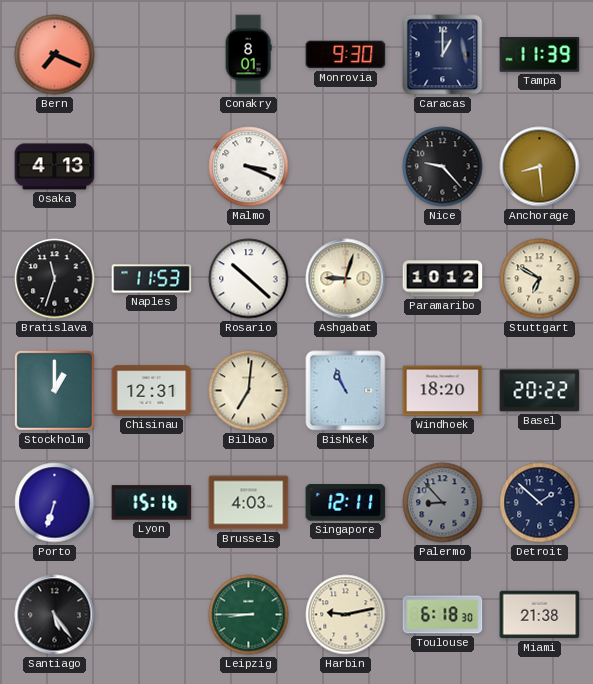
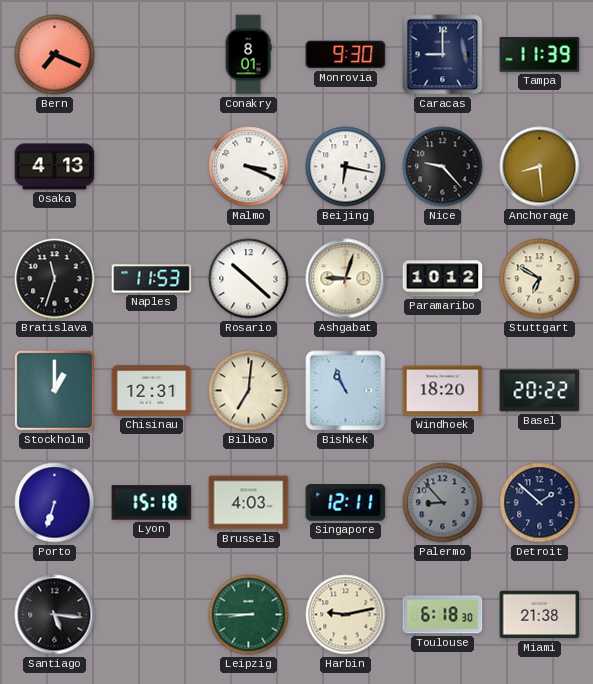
Caracas: 1:00 -> 9:00
Beijing: none -> 6:17
Lyon: 15:16 -> 15:18
Santiago: 5:24 -> 5:16
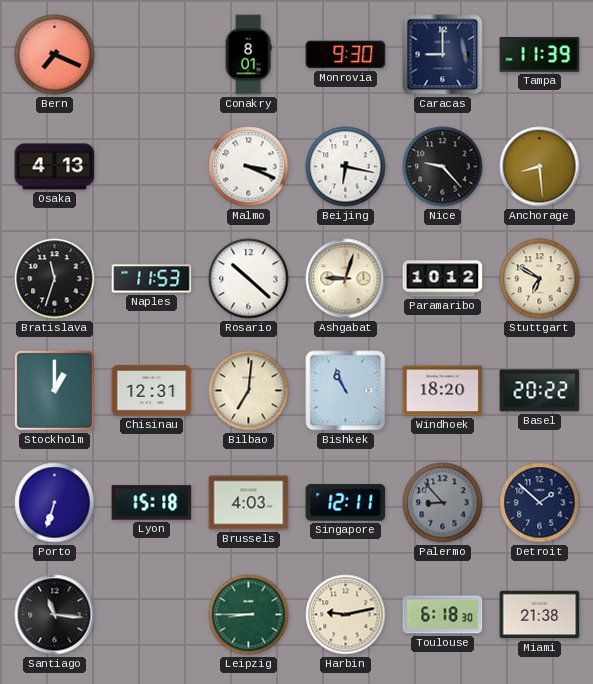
Santiago: 5:16 -> 11:16
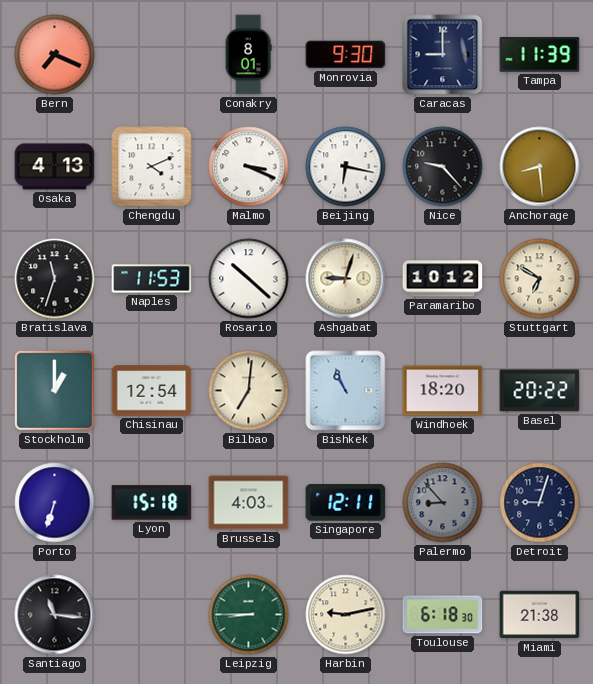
Chengdu: none -> 4:11
Chisinau: 12:31 -> 12:54
Detroit: 1:52 -> 9:03
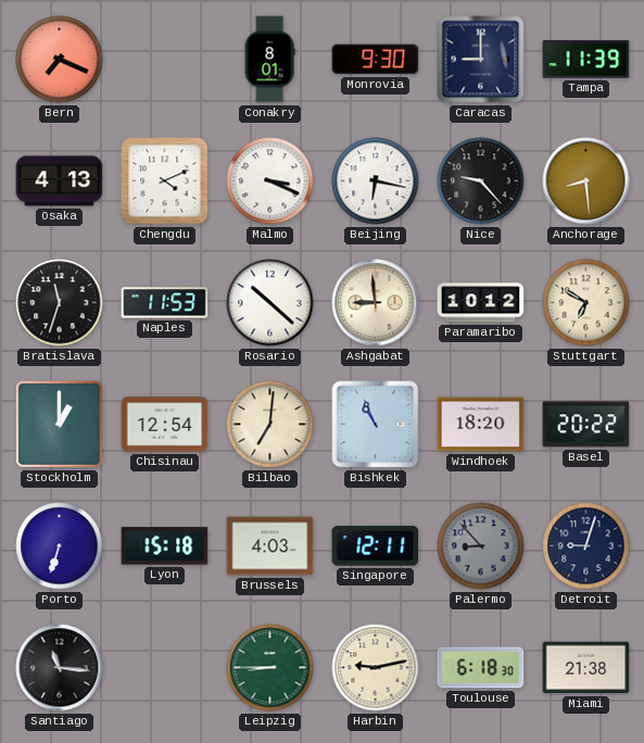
Ashgabat: 9:03 -> 8:59
